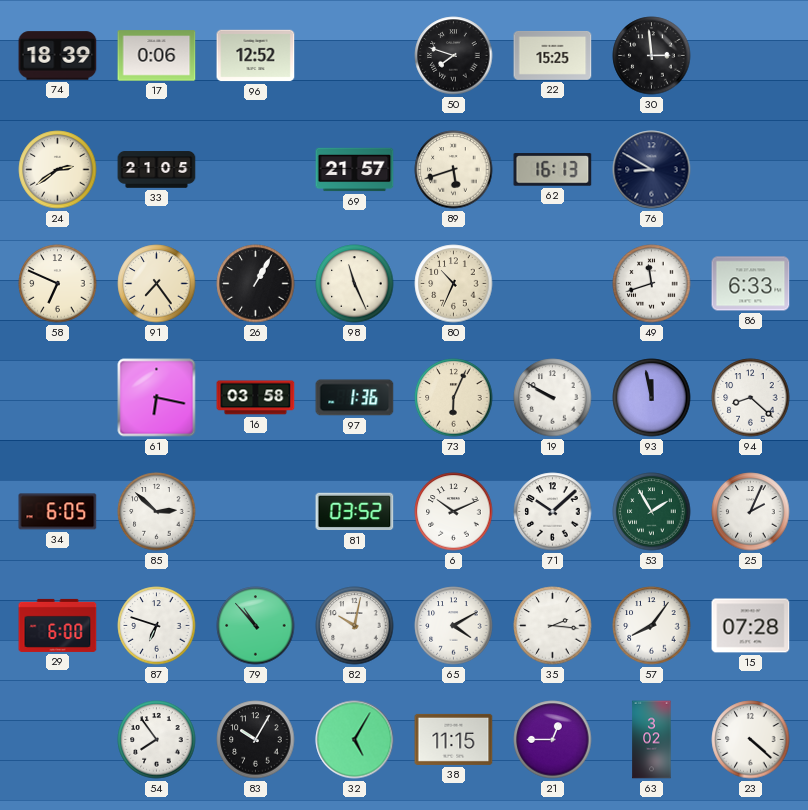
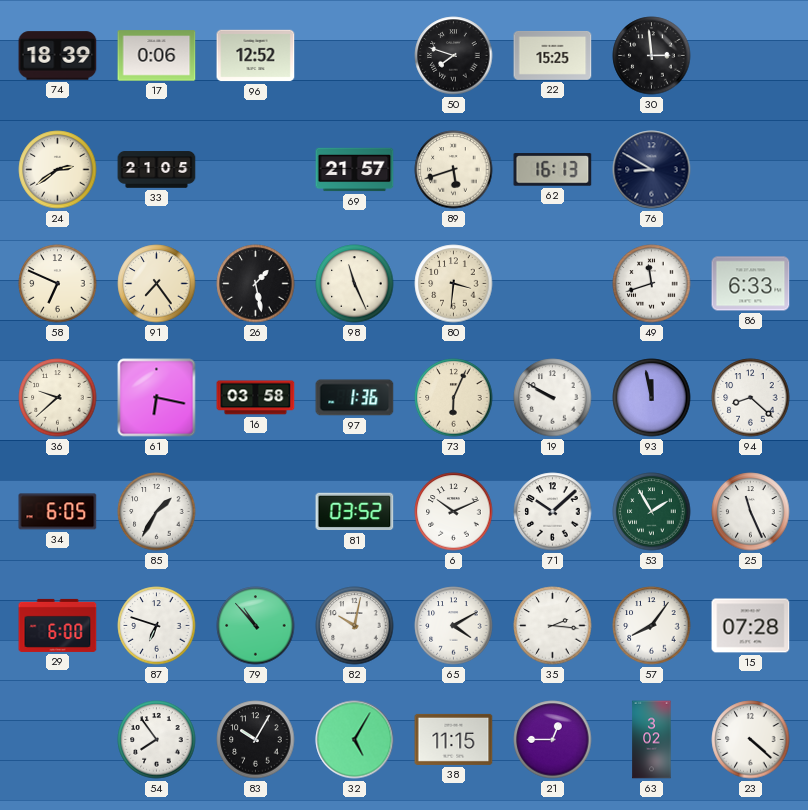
26: 1:05 -> 1:28
80: 10:34 -> 3:31
36: none -> 9:38
85: 2:52 -> 1:35
25: 2:04 -> 11:26
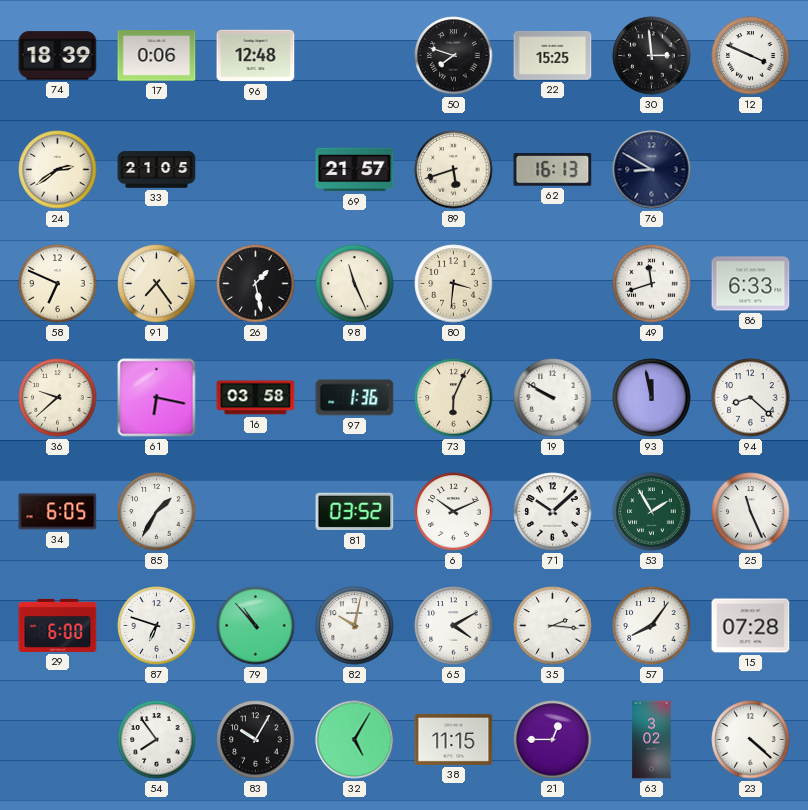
96: 12:52 -> 12:48
12: none -> 3:49
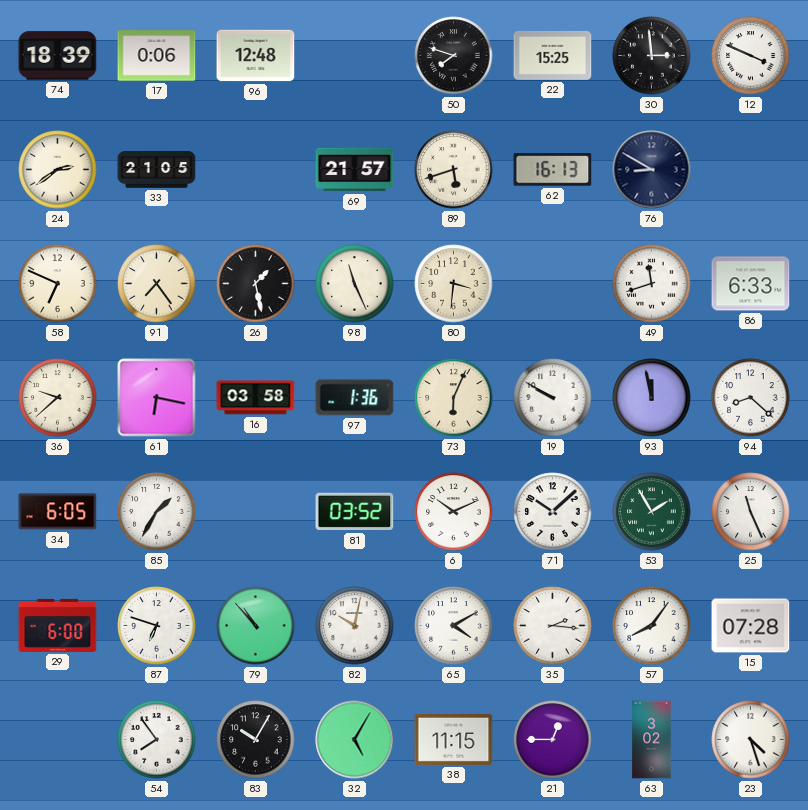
23: 4:22 -> 4:27
